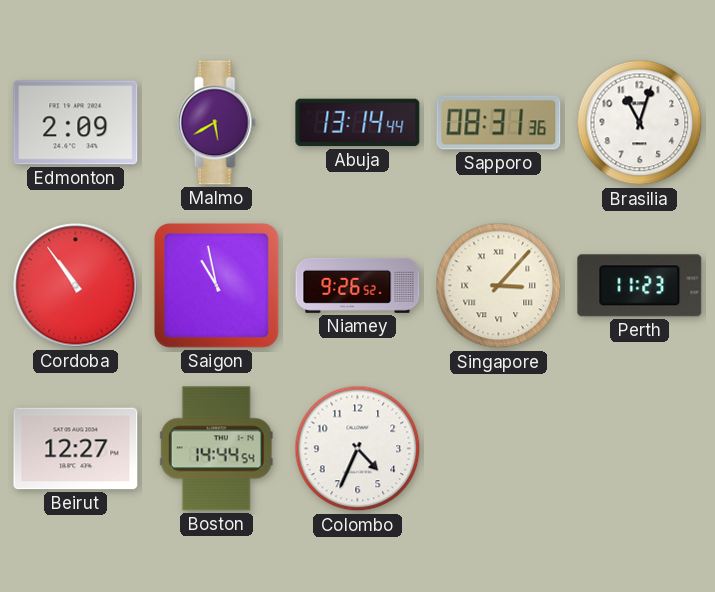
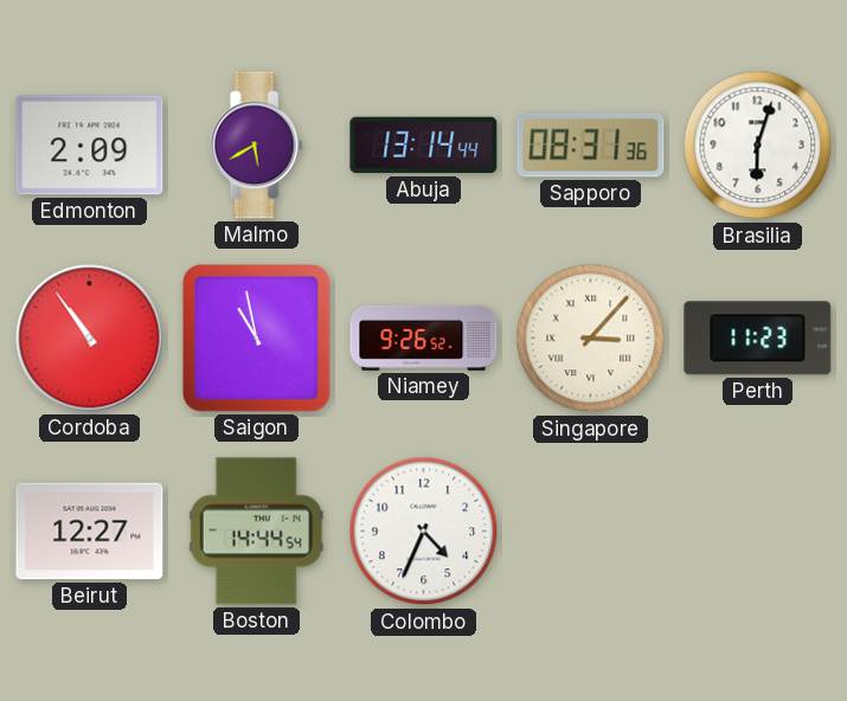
Brasilia: 11:03 -> 6:03
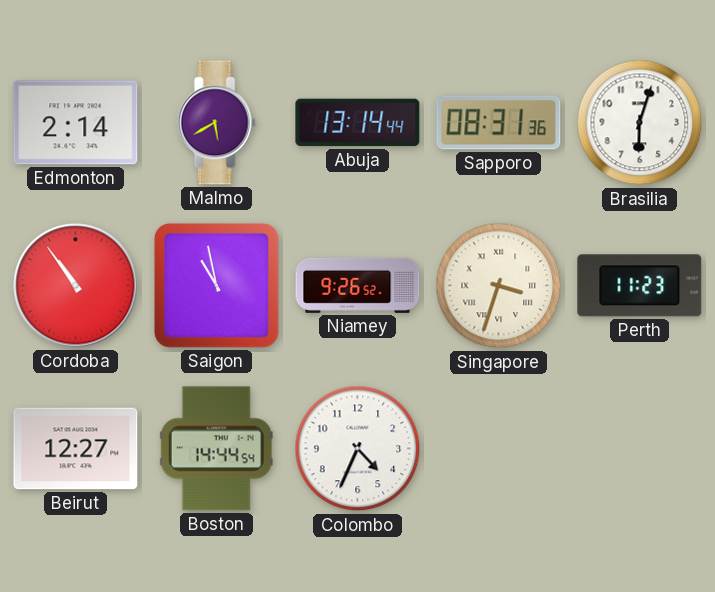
Edmonton: 2:09 -> 2:14
Singapore: 3:07 -> 3:33
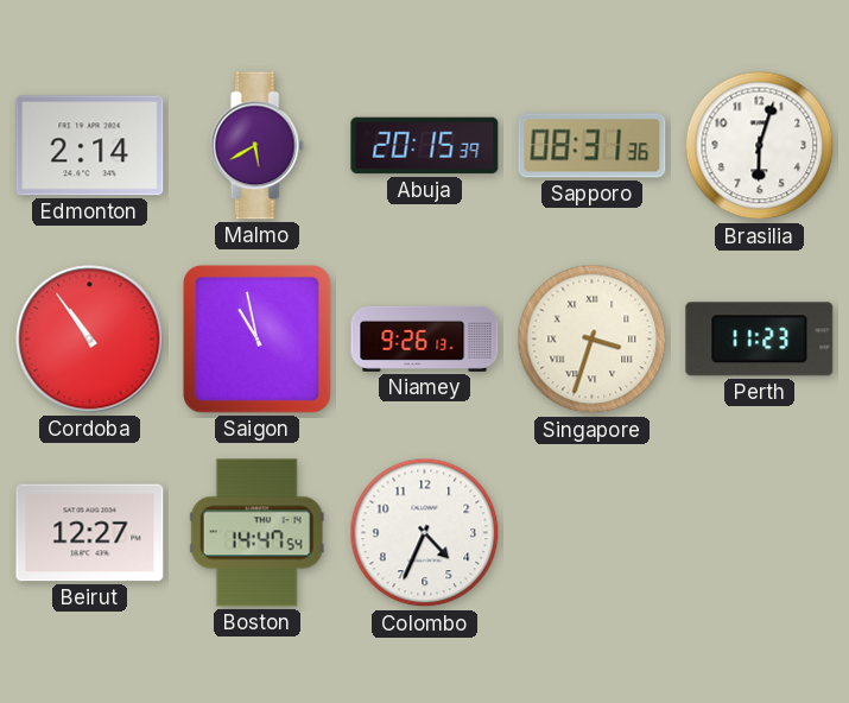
Abuja: 13:14 -> 20:15
Niamey: 9:26:52 -> 9:26:13
Boston: 14:44 -> 14:47
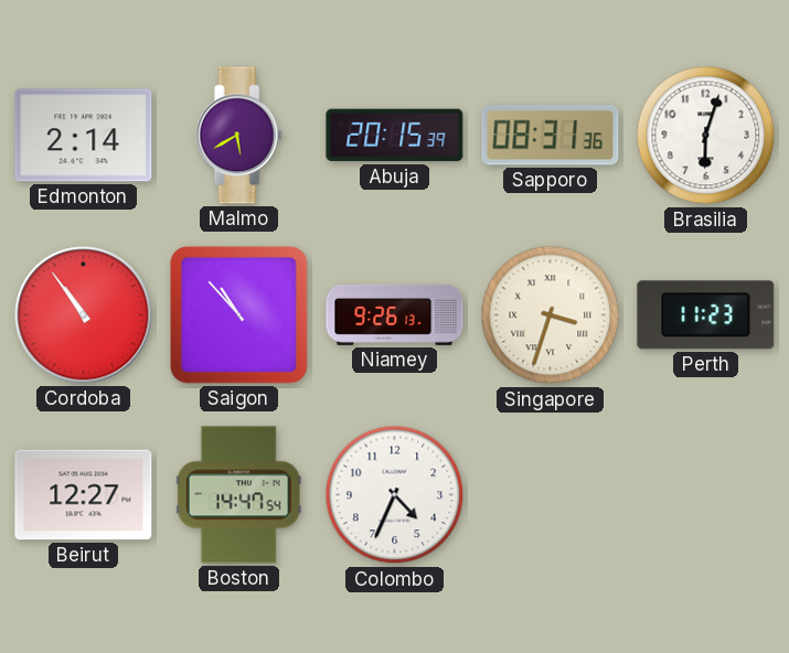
Saigon: 10:58 -> 10:53
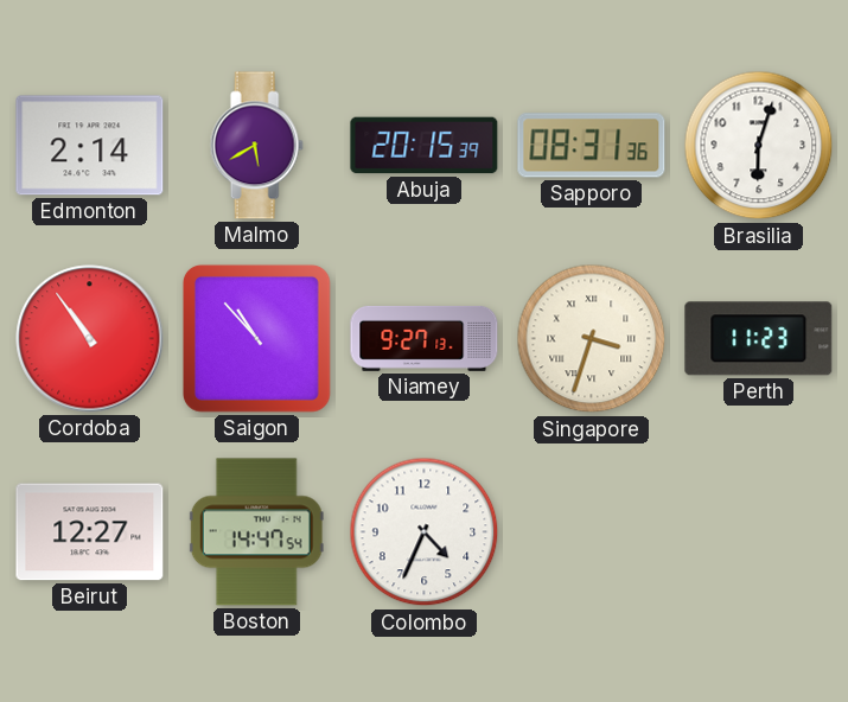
Niamey: 9:26 -> 9:27
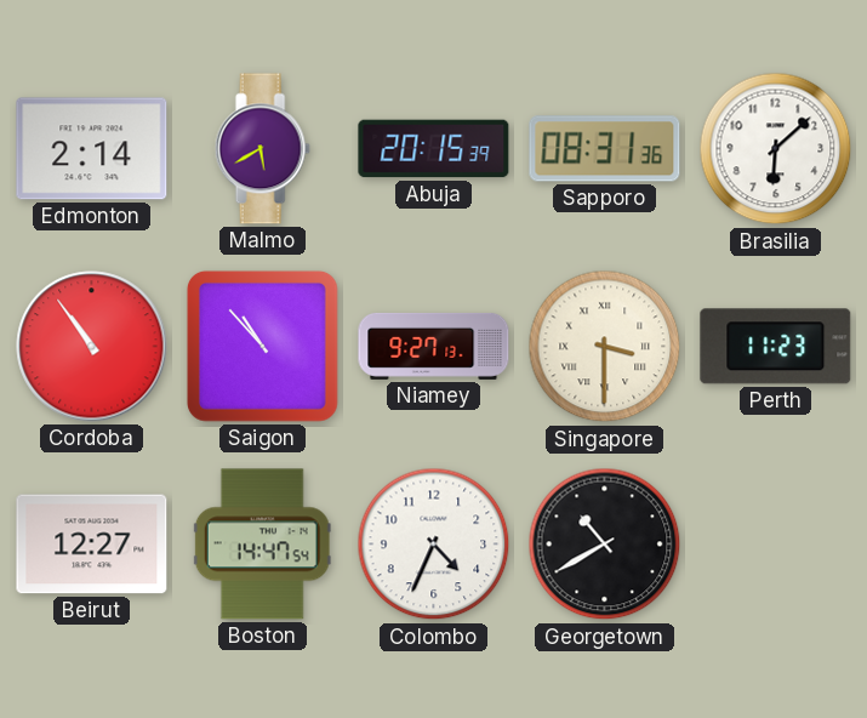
Brasilia: 6:03 -> 6:08
Singapore: 3:33 -> 3:30
Georgetown: none -> 10:40
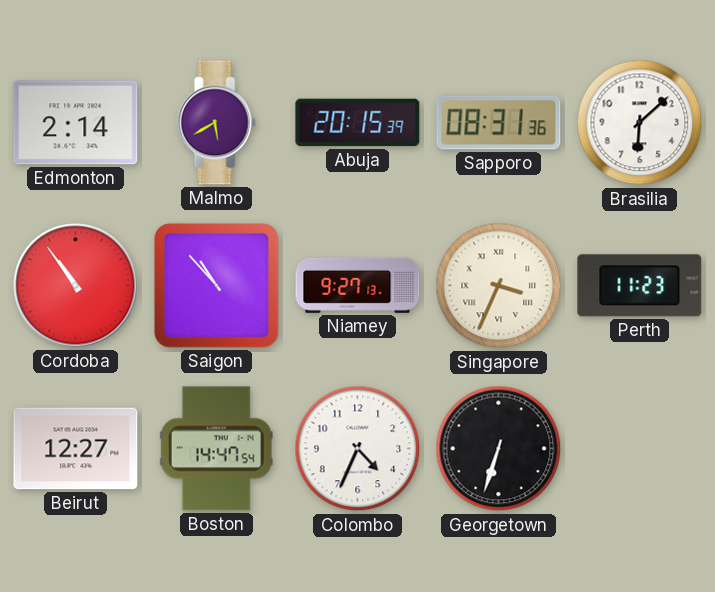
Singapore: 3:30 -> 3:34
Georgetown: 10:40 -> 6:33
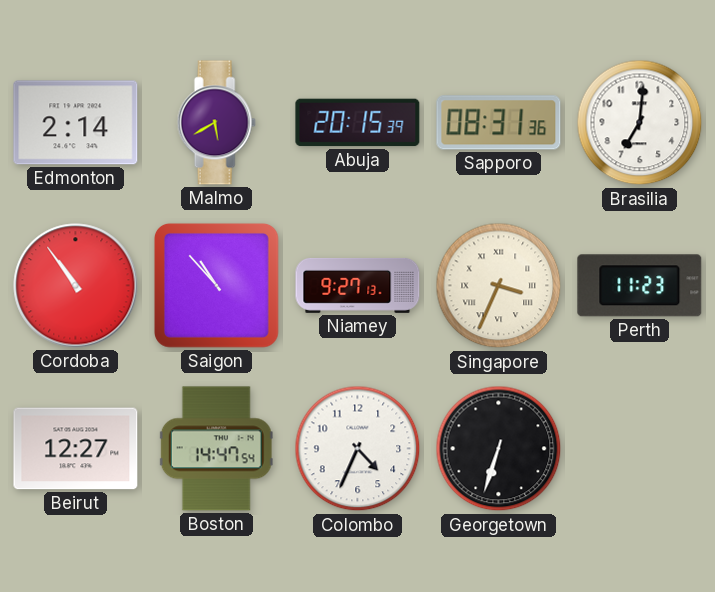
Brasilia: 6:08 -> 7:01
